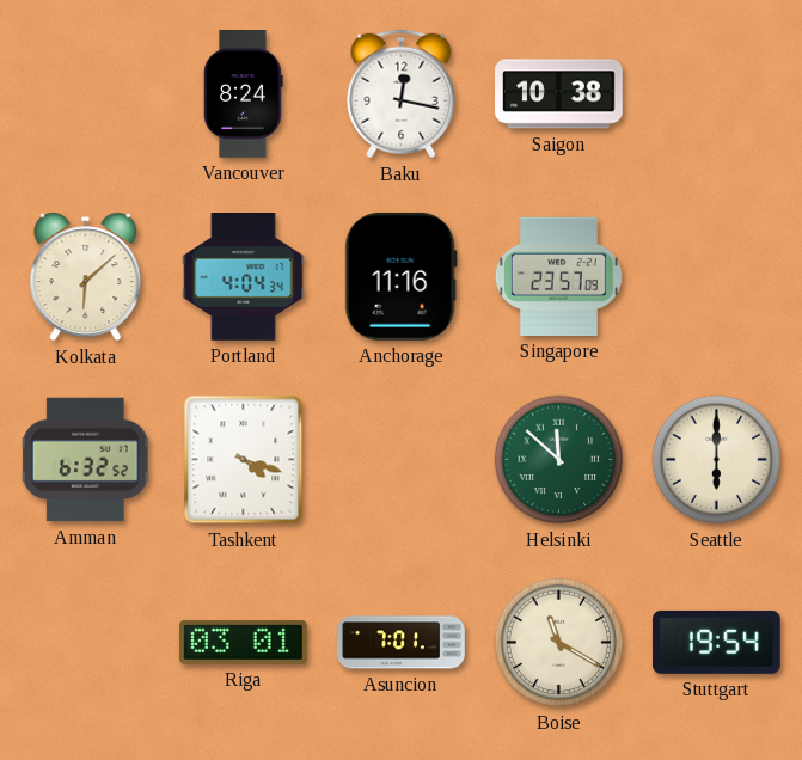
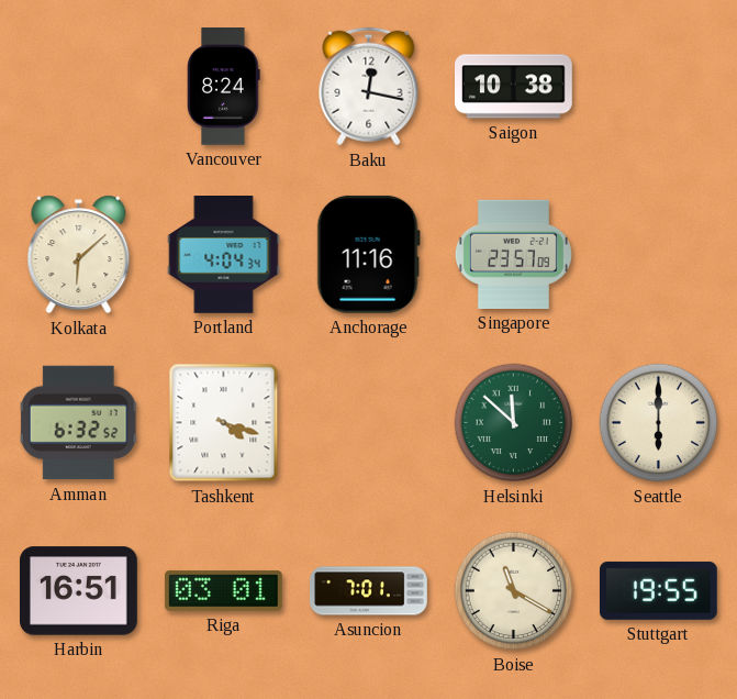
Harbin: none -> 16:51
Stuttgart: 19:54 -> 19:55
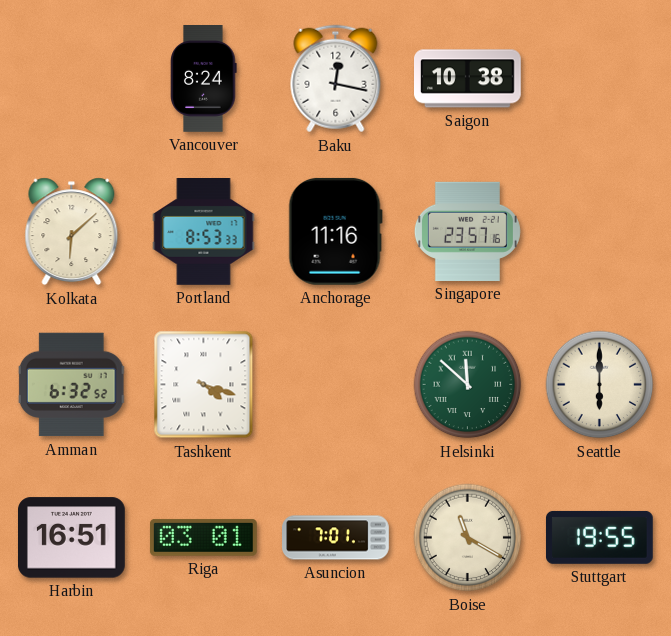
Portland: 4:04 -> 8:53
Singapore: 23:57:09 -> 23:57:16
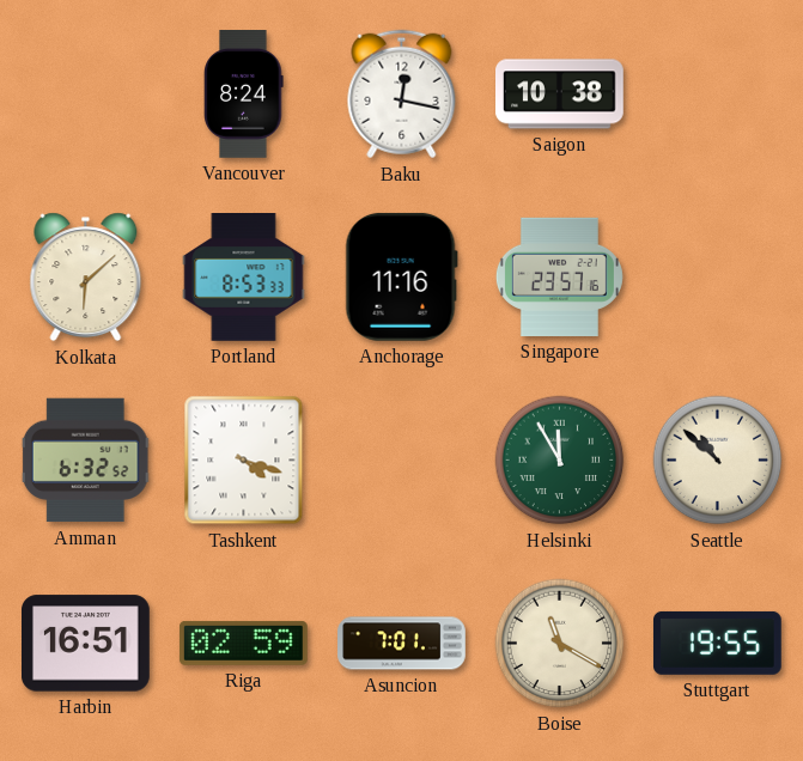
Helsinki: 11:52 -> 11:55
Seattle: 6:00 -> 10:52
Riga: 03:01 -> 02:59
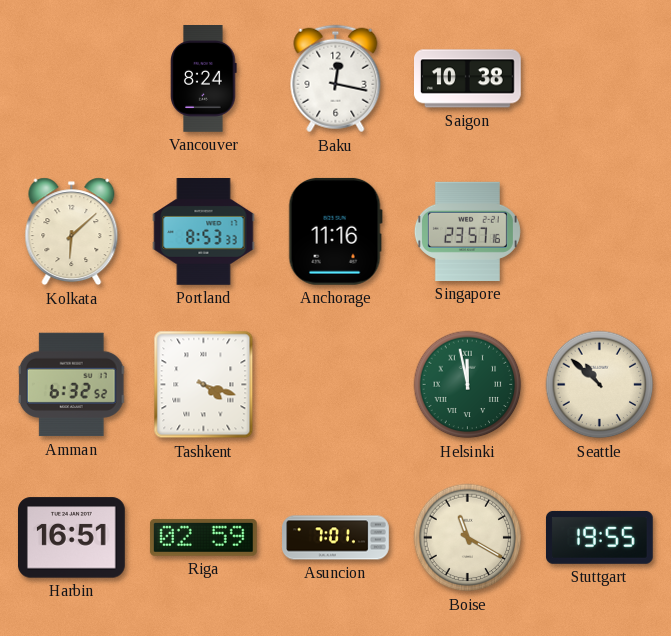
Helsinki: 11:55 -> 11:58
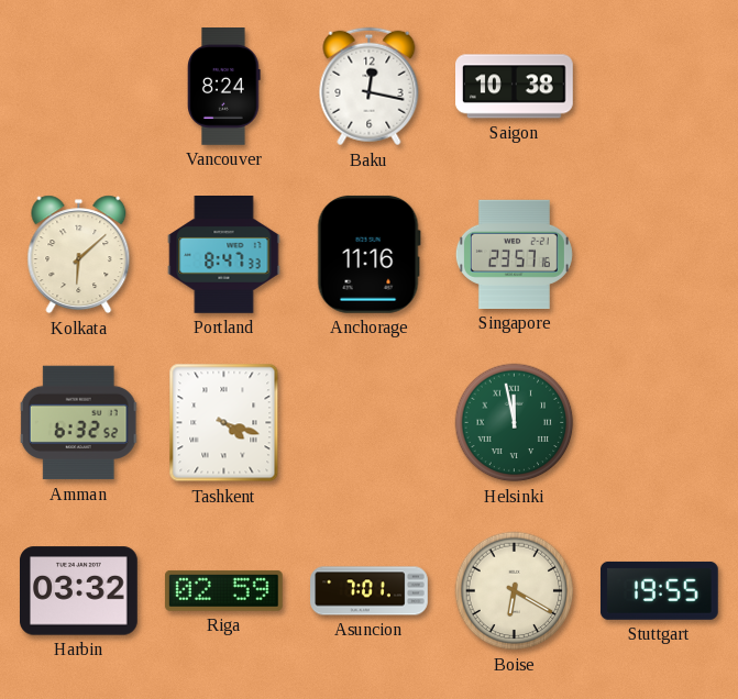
Portland: 8:53 -> 8:47
Seattle: 10:52 -> none
Harbin: 16:51 -> 03:32
Boise: 11:20 -> 6:20
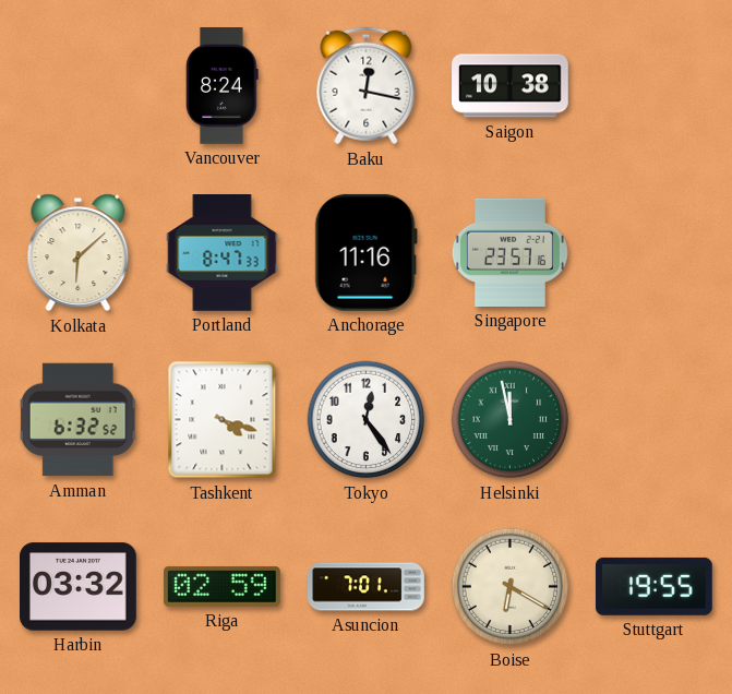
Tokyo: none -> 12:24
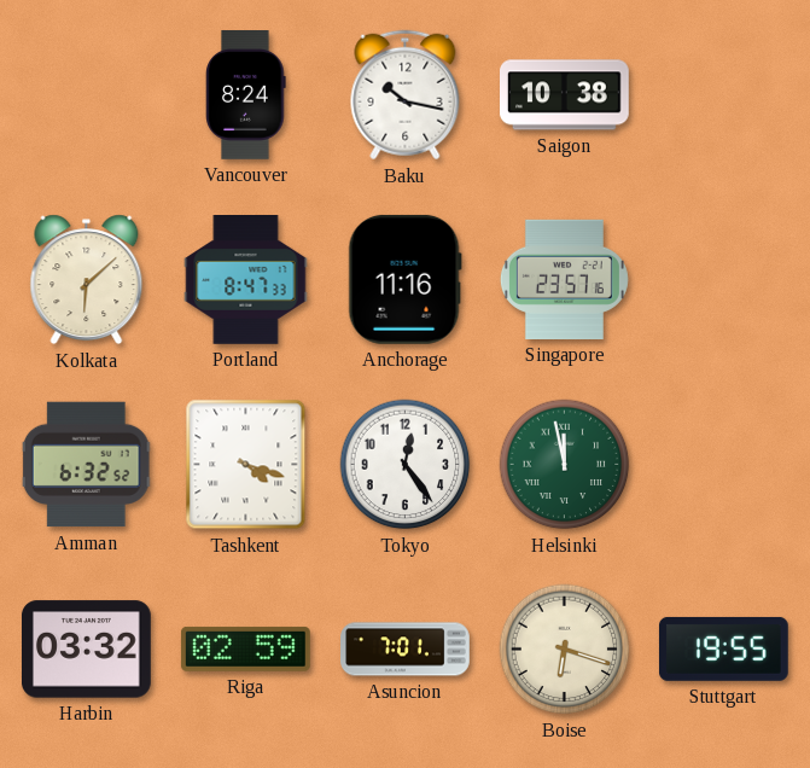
Baku: 12:17 -> 10:17
Boise: 6:20 -> 6:18
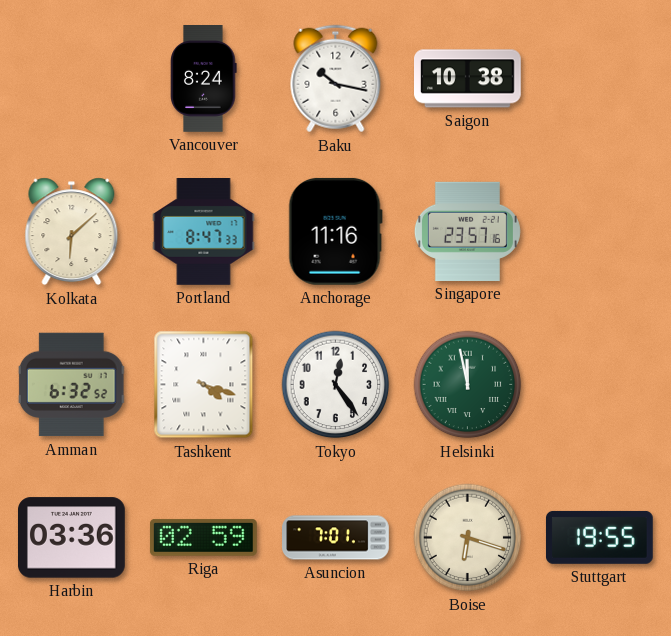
Harbin: 03:32 -> 03:36
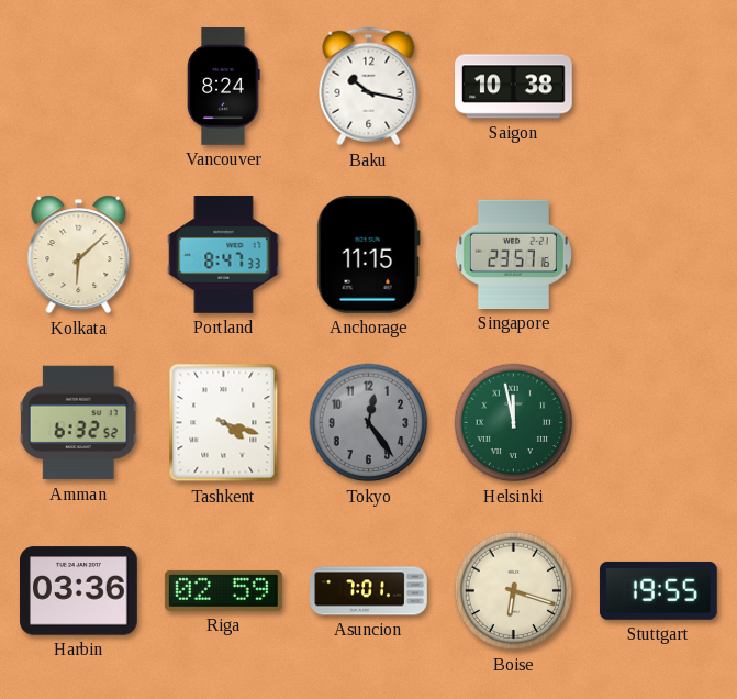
Anchorage: 11:16 -> 11:15
Tokyo dial: white -> grey
